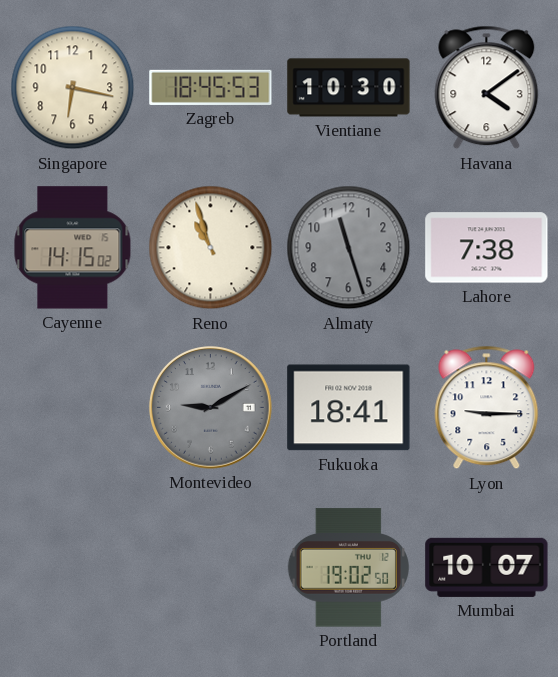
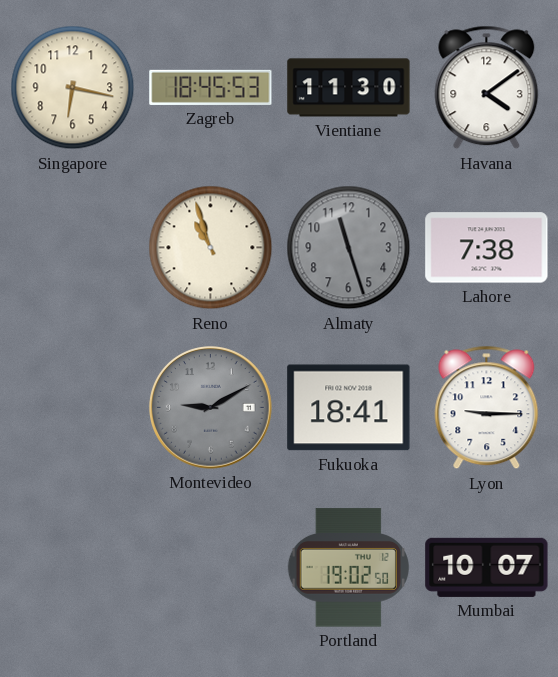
Vientiane: 10:30 -> 11:30
Cayenne: 14:15 -> none
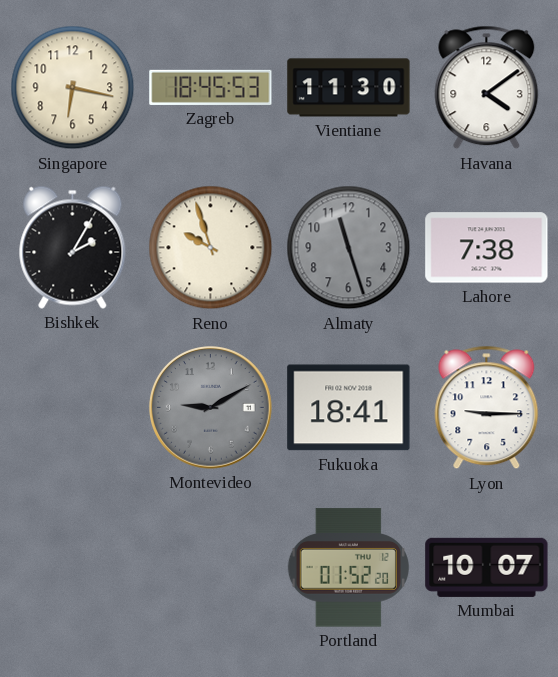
Bishkek: none -> 2:05
Reno: 10:57 -> 9:57
Portland: 19:02 -> 01:52
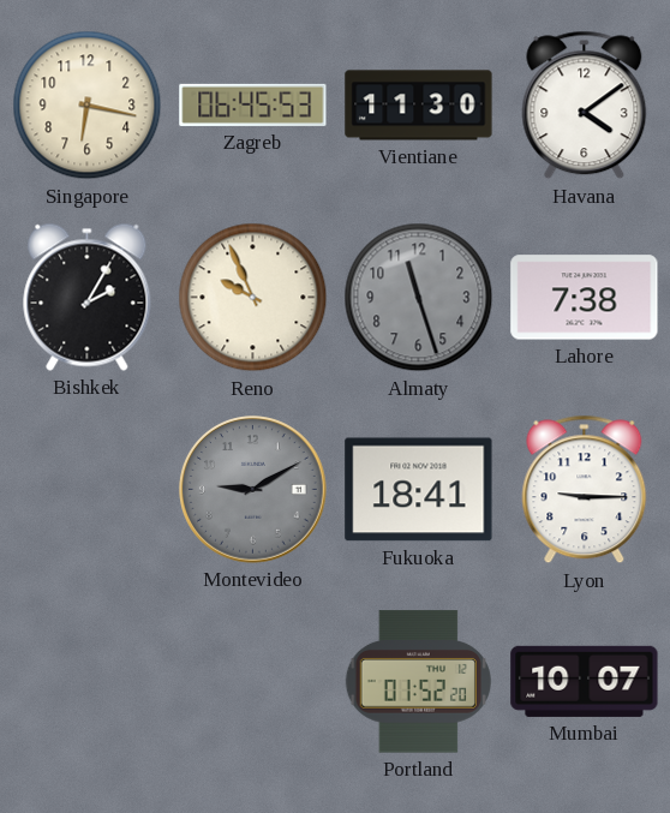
Zagreb: 18:45 -> 06:45
Reno: 9:57 -> 9:56
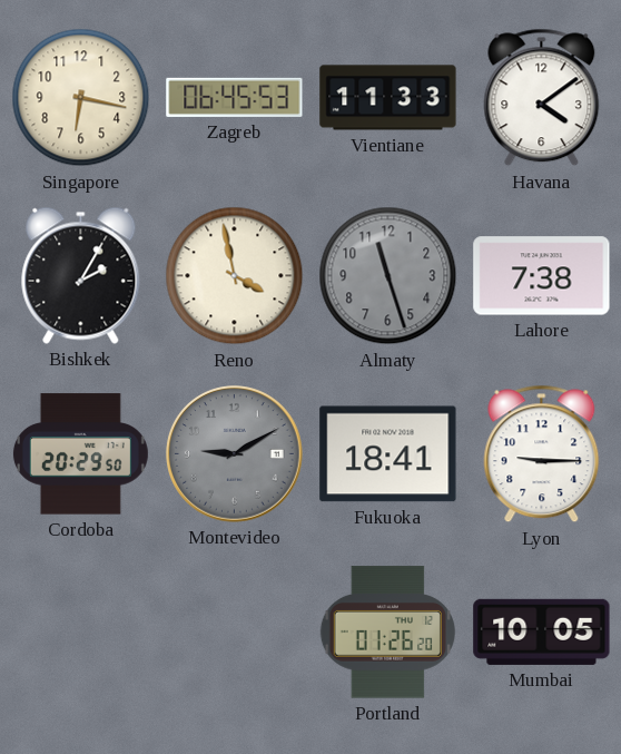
Vientiane: 11:30 -> 11:33
Reno: 9:56 -> 3:58
Cordoba: none -> 20:29
Portland: 01:52 -> 01:26
Mumbai: 10:07 -> 10:05
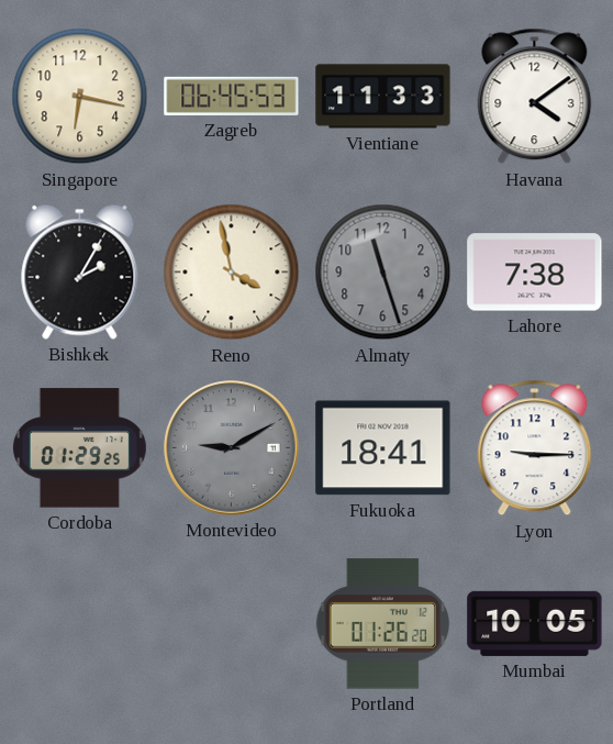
Cordoba: 20:29 -> 01:29
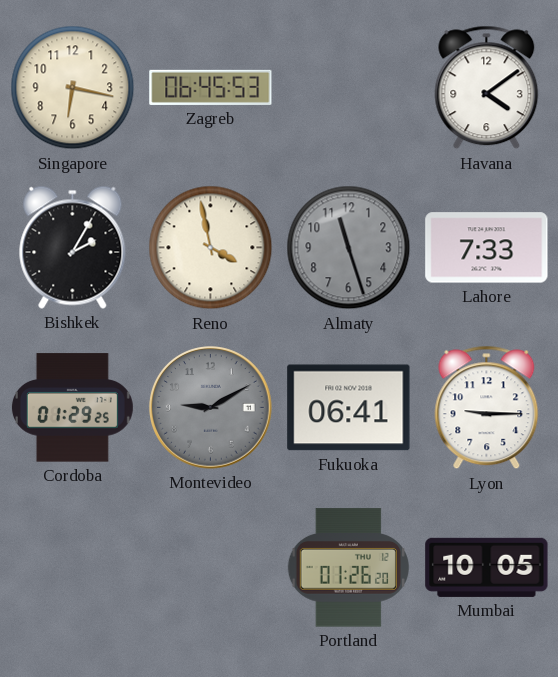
Vientiane: 11:33 -> none
Lahore: 7:38 -> 7:33
Fukuoka: 18:41 -> 06:41
